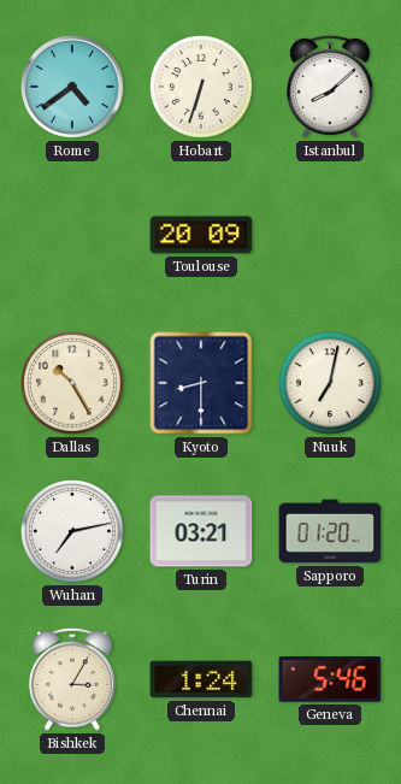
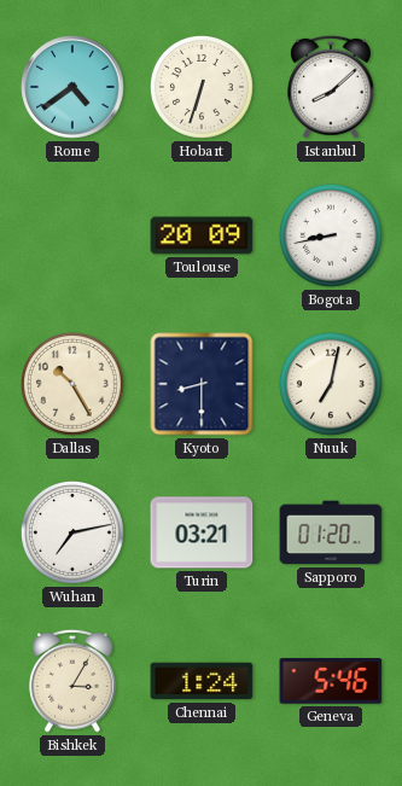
Bogota: none -> 8:43
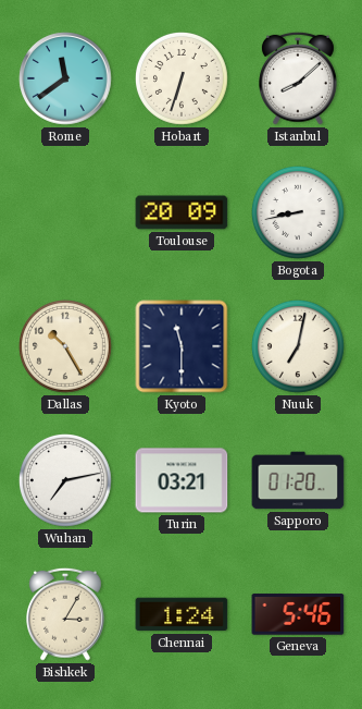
Rome: 4:39 -> 11:39
Kyoto: 8:30 -> 11:30
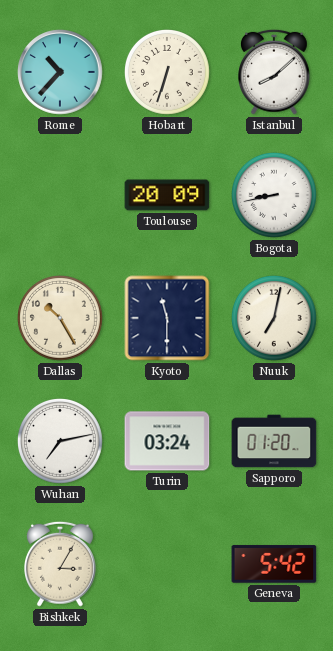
Rome: 11:39 -> 10:37
Turin: 03:21 -> 03:24
Chennai: 1:24 -> none
Geneva: 5:46 -> 5:42
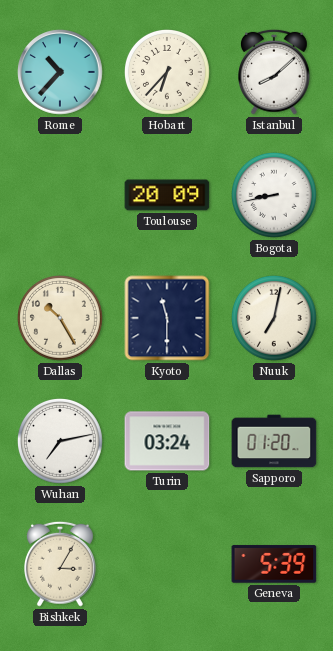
Hobart: 6:33 -> 6:37
Geneva: 5:42 -> 5:39
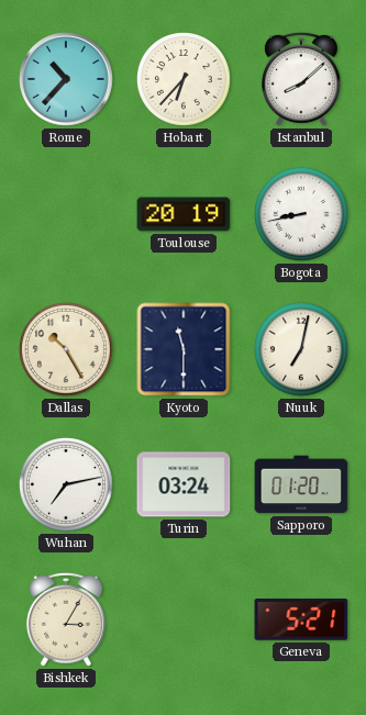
Toulouse: 20:09 -> 20:19
Geneva: 5:39 -> 5:21
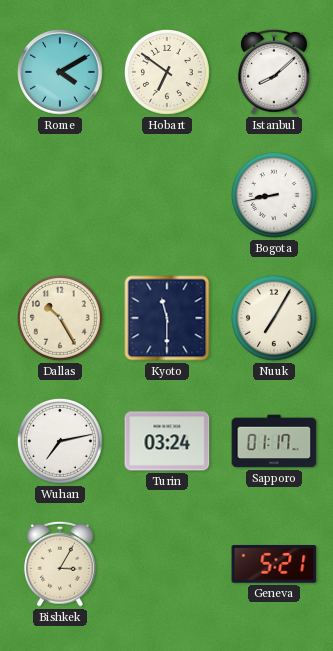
Rome: 10:37 -> 4:10
Hobart: 6:37 -> 6:51
Toulouse: 20:19 -> none
Nuuk: 7:02 -> 7:05
Sapporo: 01:20 -> 01:17
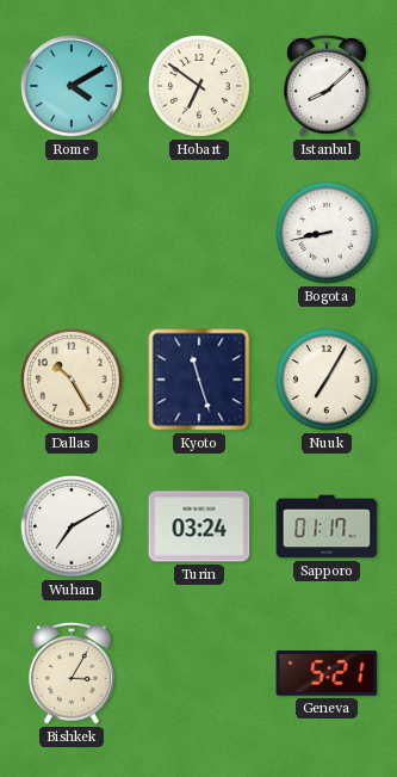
Kyoto: 11:30 -> 11:27
Wuhan: 7:13 -> 7:10
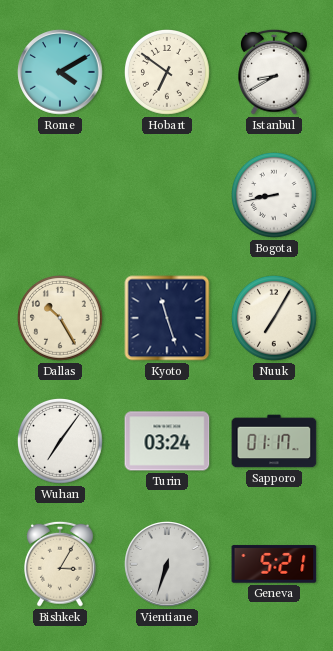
Istanbul: 8:08 -> 8:40
Wuhan: 7:10 -> 7:06
Vientiane: none -> 6:33
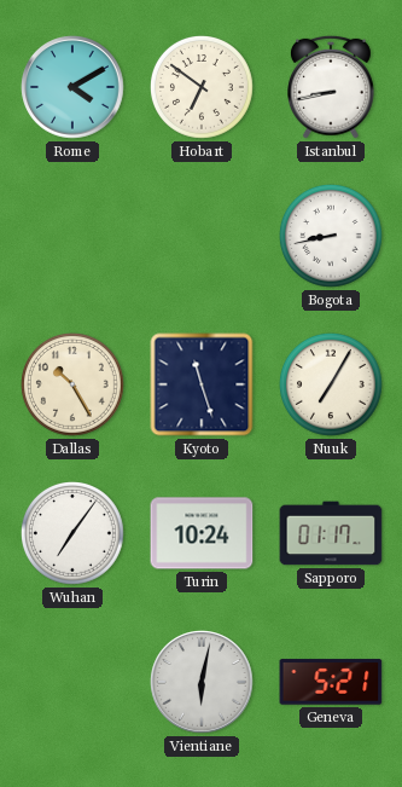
Istanbul: 8:40 -> 8:43
Turin: 03:24 -> 10:24
Bishkek: 3:05 -> none
Vientiane: 6:33 -> 6:02
